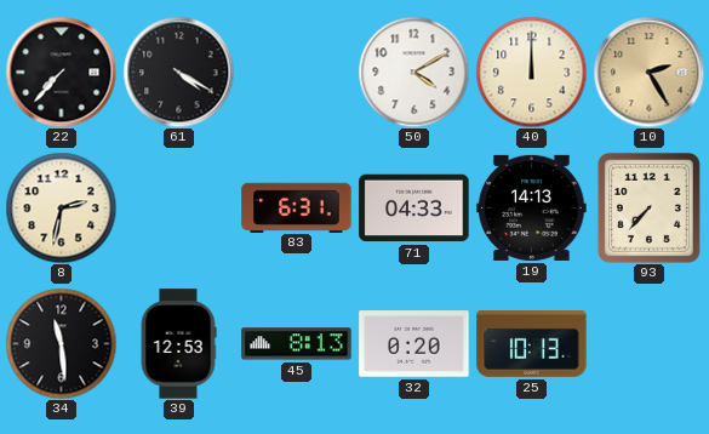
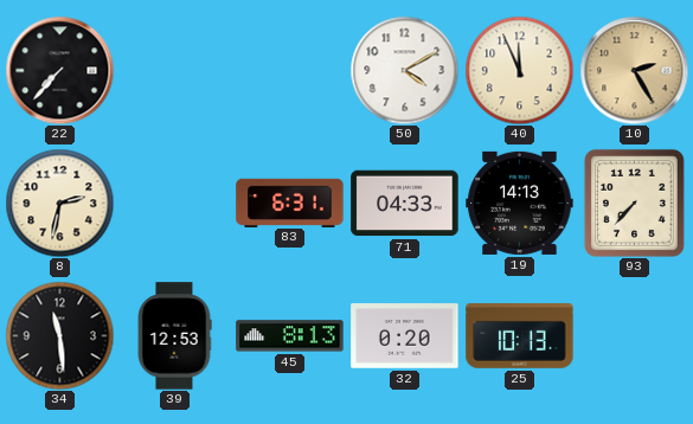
61: 4:20 -> none
40: 12:00 -> 11:56
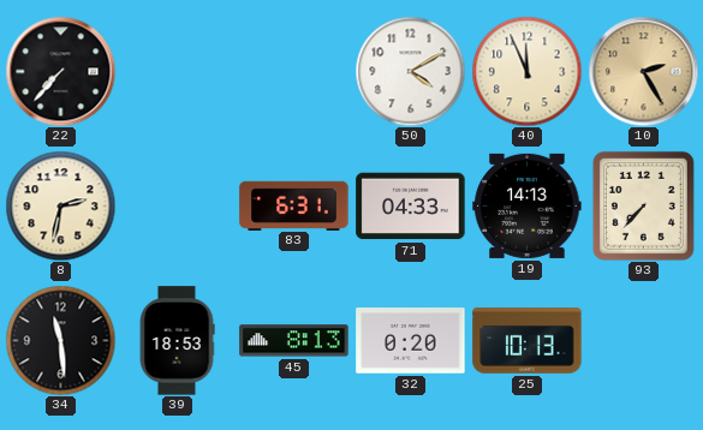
39: 12:53 -> 18:53
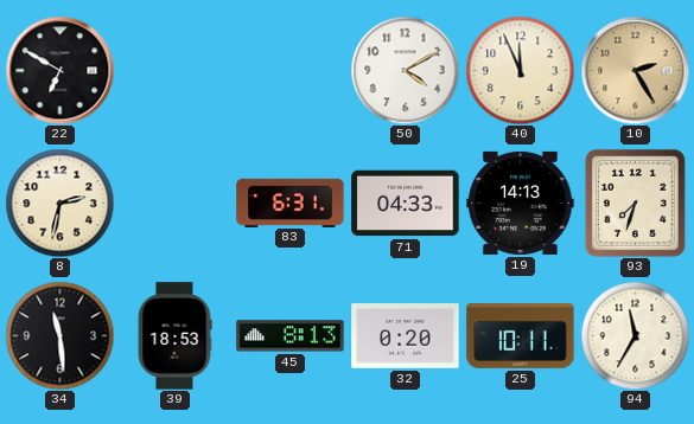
22: 7:37 -> 6:50
93: 7:37 -> 7:33
25: 10:13 -> 10:11
94: none -> 11:35
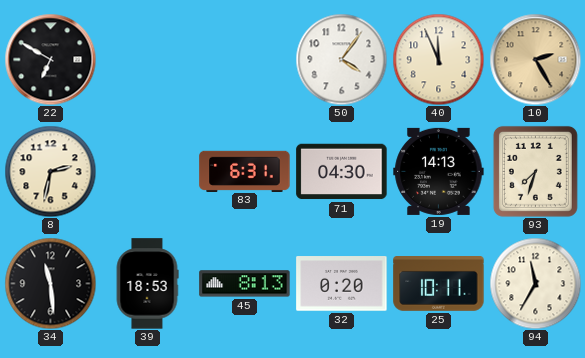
50: 4:10 -> 4:06
71: 04:33 -> 04:30
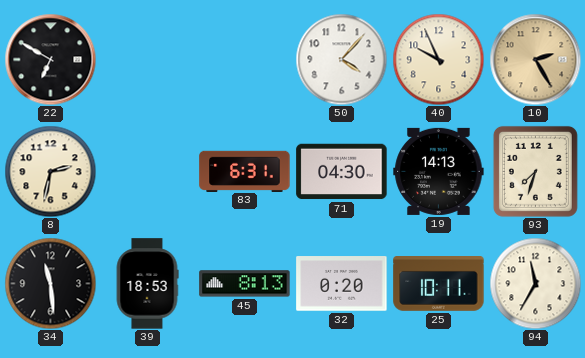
50: 4:06 -> 4:07
40: 11:56 -> 9:56
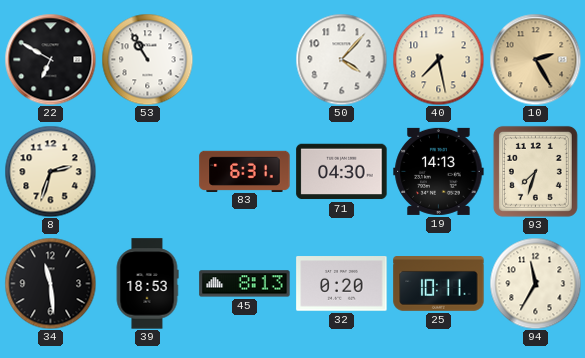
53: none -> 10:55
40: 9:56 -> 7:28
8: 2:32 -> 2:33
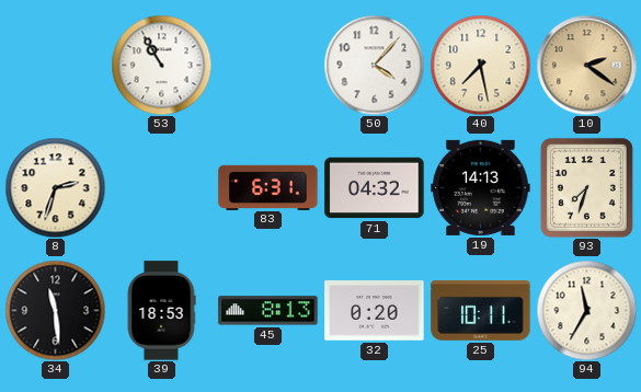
22: 6:50 -> none
10: 2:25 -> 2:21
71: 04:30 -> 04:32
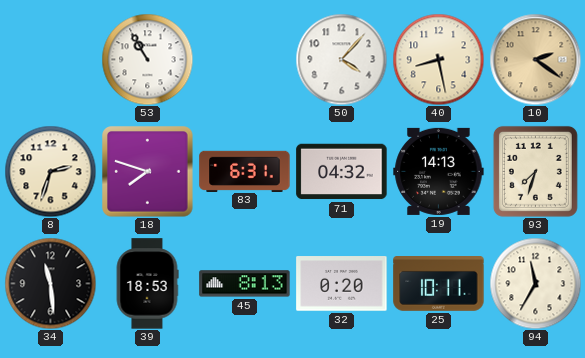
40: 7:28 -> 8:28
18: none -> 7:48
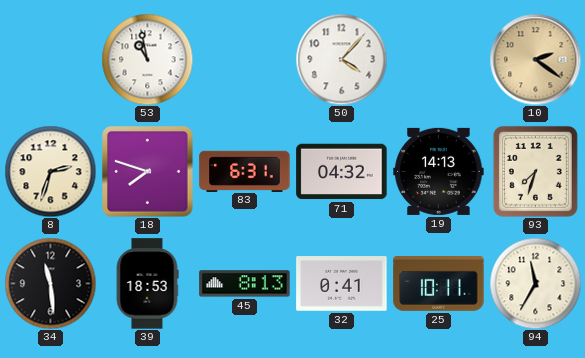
53: 10:55 -> 10:58
40: 8:28 -> none
32: 0:20 -> 0:41
